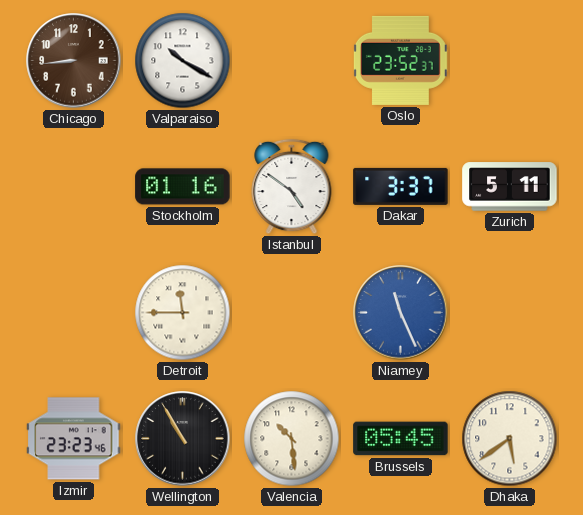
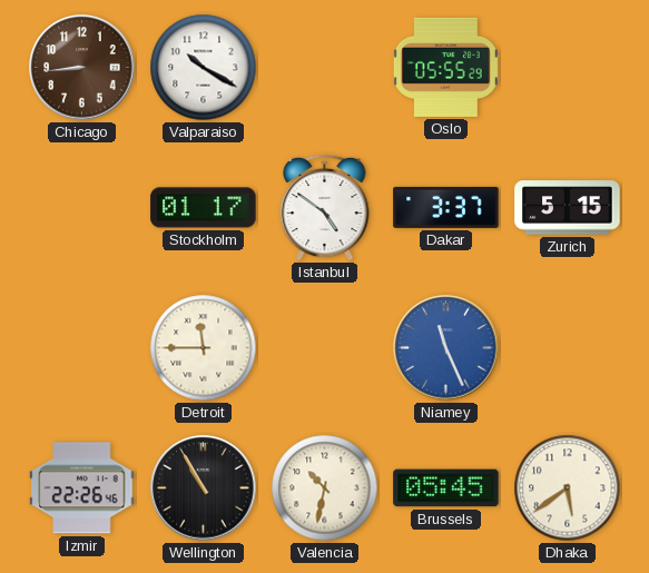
Oslo: 23:52 -> 05:55
Stockholm: 01:16 -> 01:17
Zurich: 5:11 -> 5:15
Izmir: 23:23 -> 22:26
Valencia: 10:29 -> 10:32
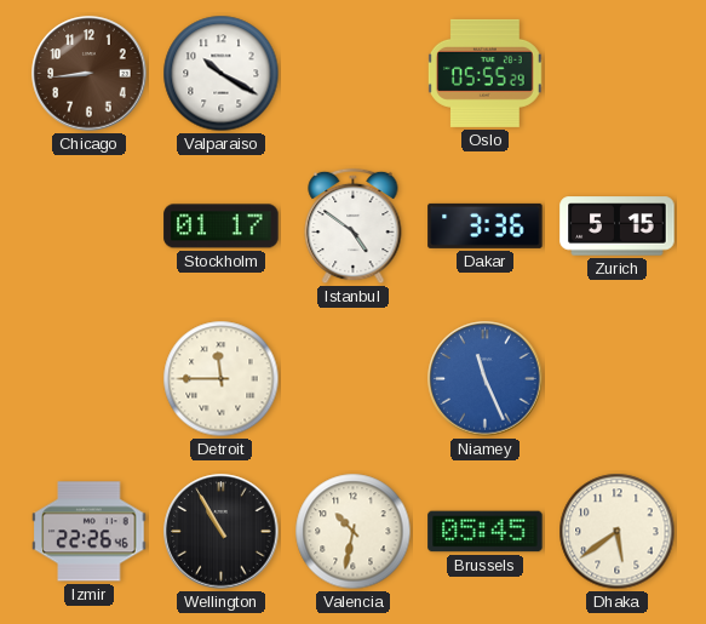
Dakar: 3:37 -> 3:36
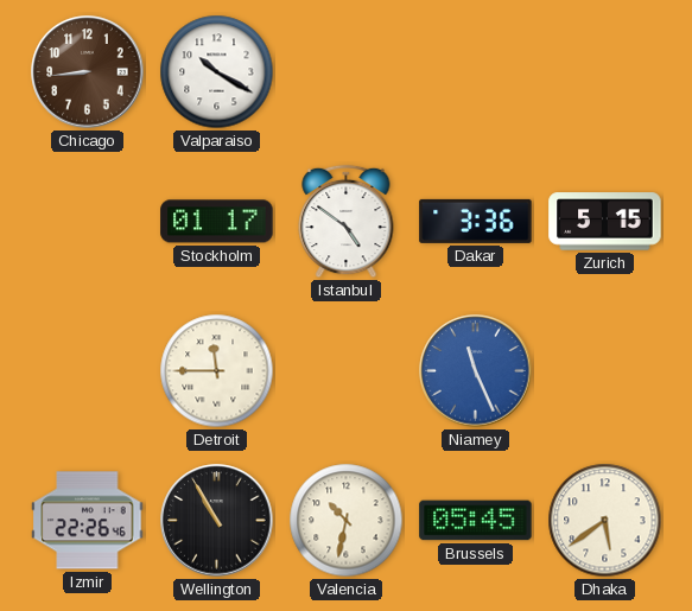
Oslo: 05:55 -> none
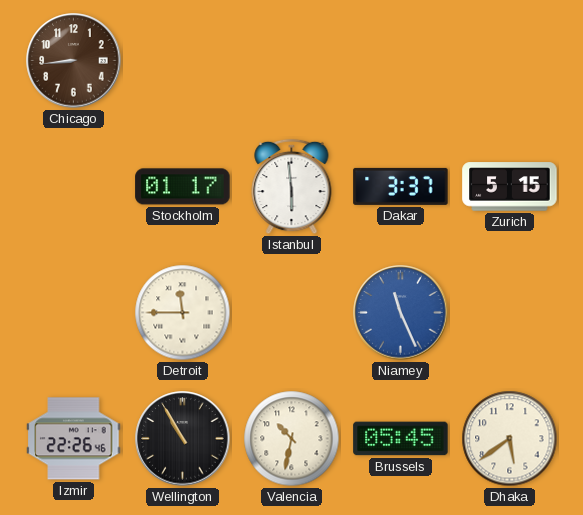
Valparaiso: 10:20 -> none
Istanbul: 4:51 -> 5:59
Dakar: 3:36 -> 3:37
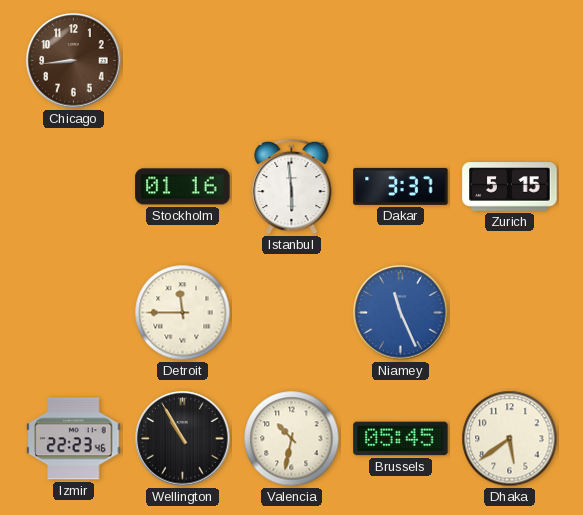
Stockholm: 01:17 -> 01:16
Izmir: 22:26 -> 22:23
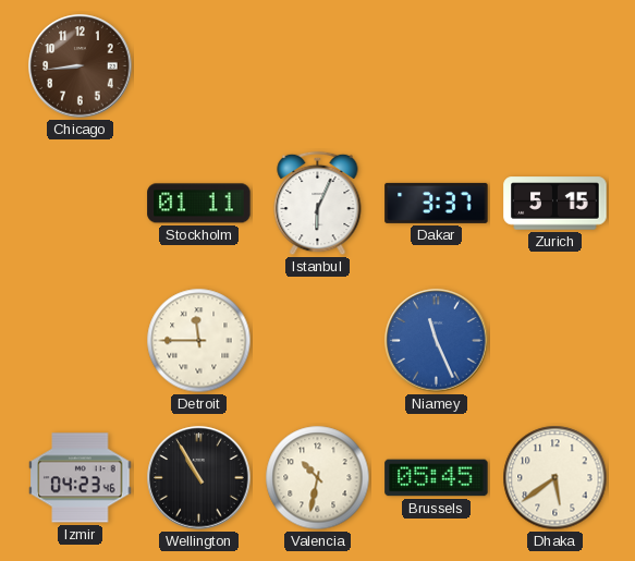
Stockholm: 01:16 -> 01:11
Istanbul: 5:59 -> 6:04
Izmir: 22:23 -> 04:23
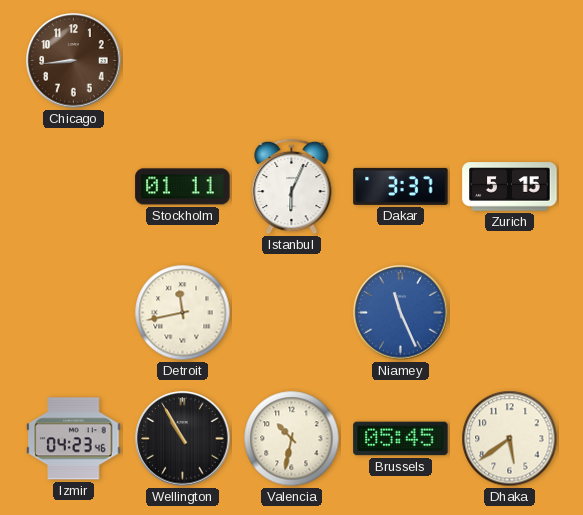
Detroit: 11:45 -> 11:43
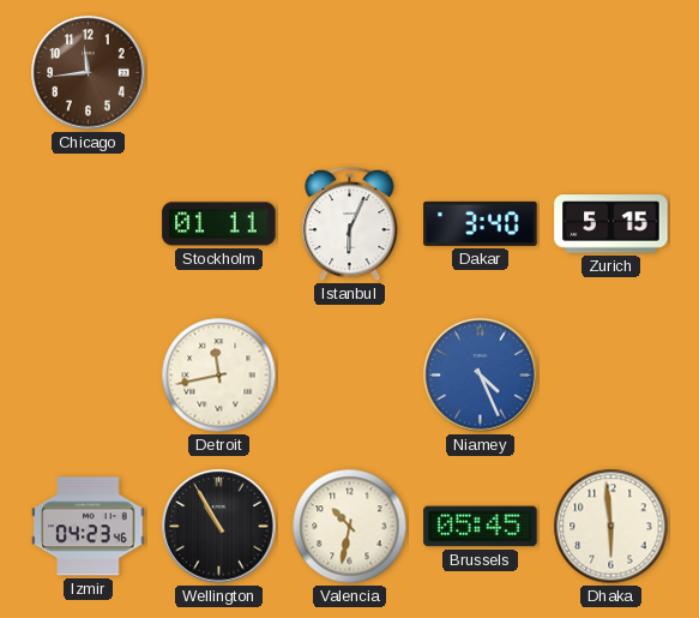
Chicago: 8:44 -> 11:44
Dakar: 3:37 -> 3:40
Niamey: 11:26 -> 4:26
Dhaka: 5:39 -> 5:59
